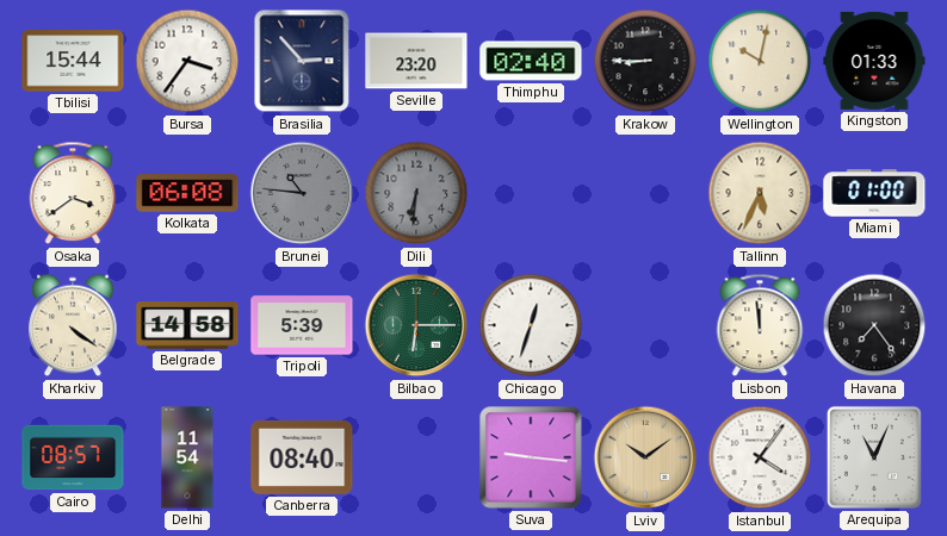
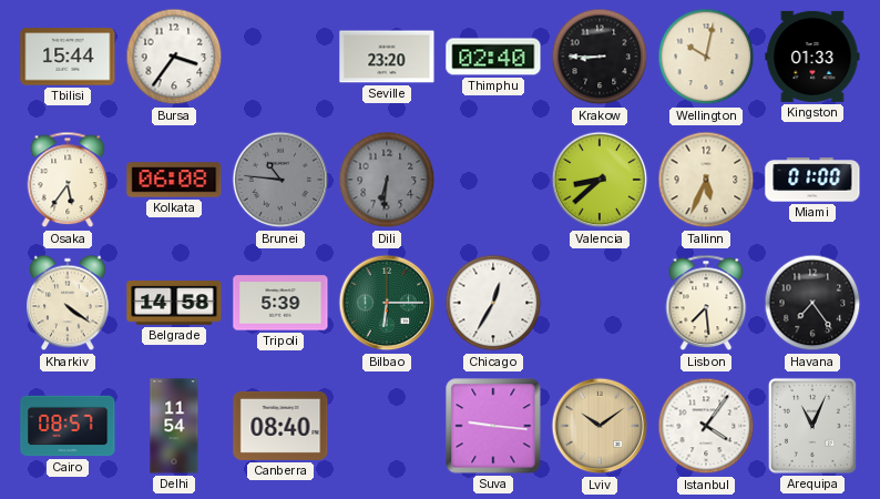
Brasilia: 2:53 -> none
Osaka: 3:39 -> 5:36
Valencia: none -> 8:38
Chicago: 12:33 -> 12:35
Lisbon: 11:59 -> 7:29
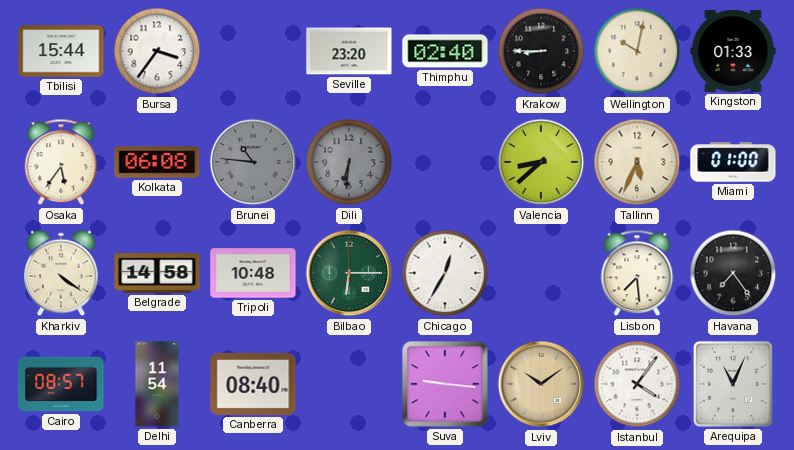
Tripoli: 5:39 -> 10:48
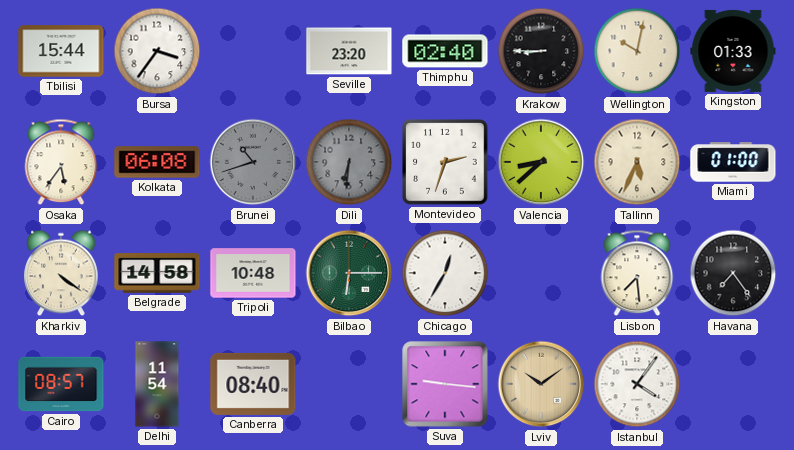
Brunei: 10:46 -> 10:42
Montevideo: none -> 2:33
Arequipa: 11:04 -> none
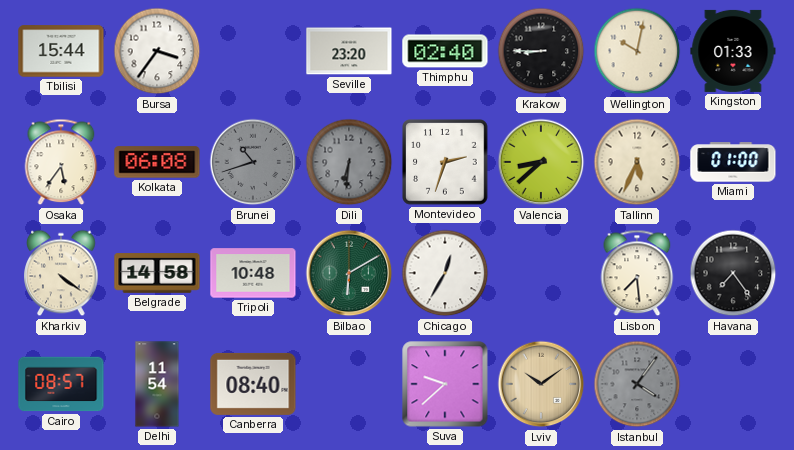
Bilbao: 6:15 -> 6:10
Suva: 9:16 -> 9:38
Istanbul dial: white -> grey
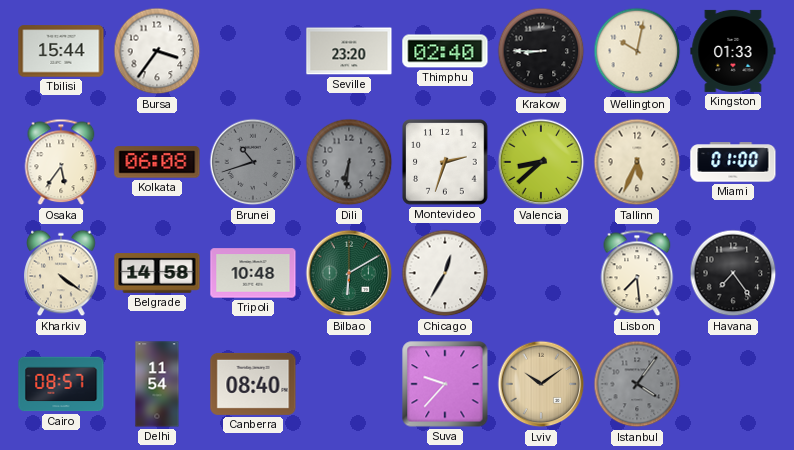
Suva: 9:38 -> 9:37
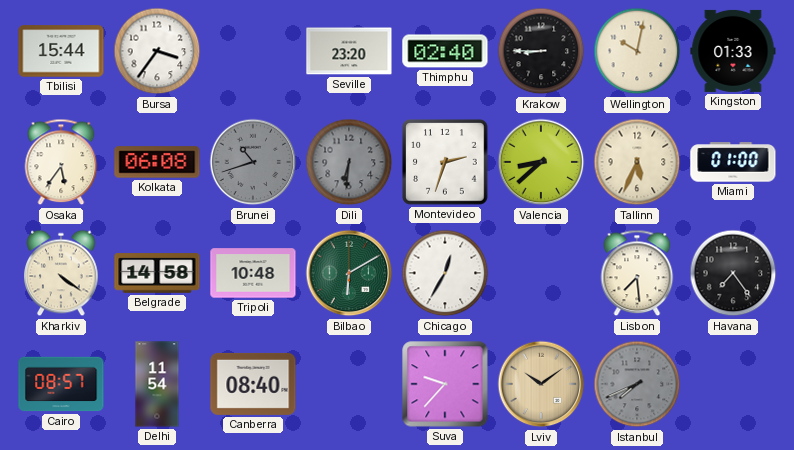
Istanbul: 4:06 -> 7:41
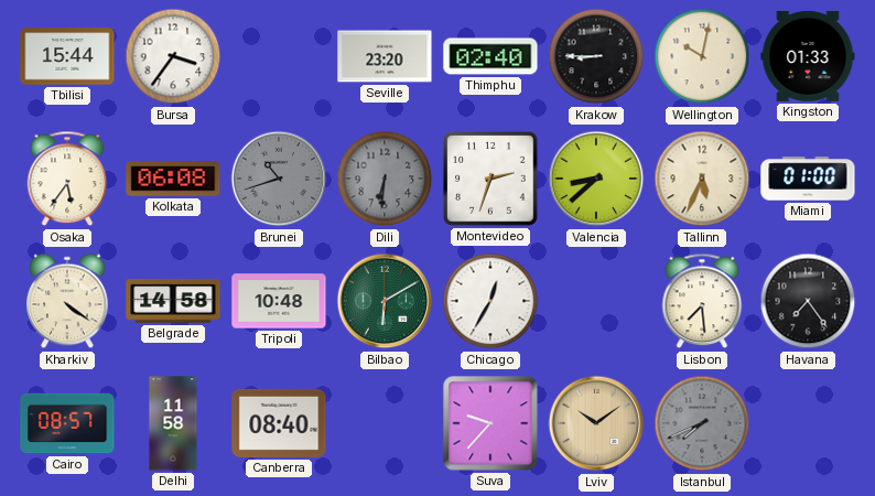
Delhi: 11:54 -> 11:58
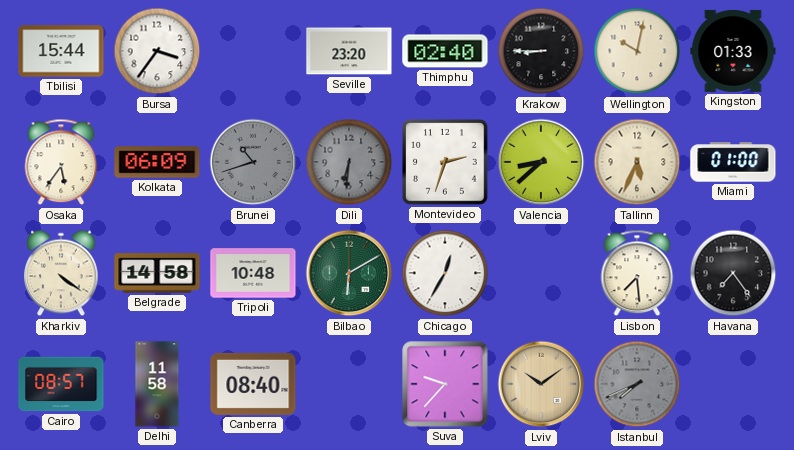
Kolkata: 06:08 -> 06:09
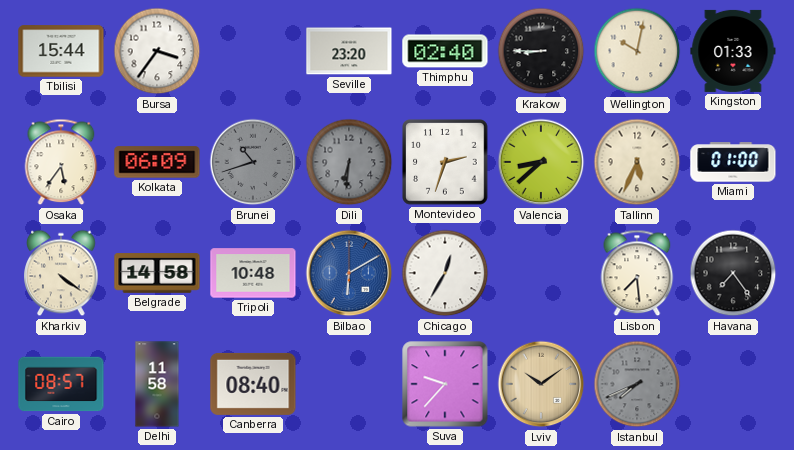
Bilbao dial: green -> blue
